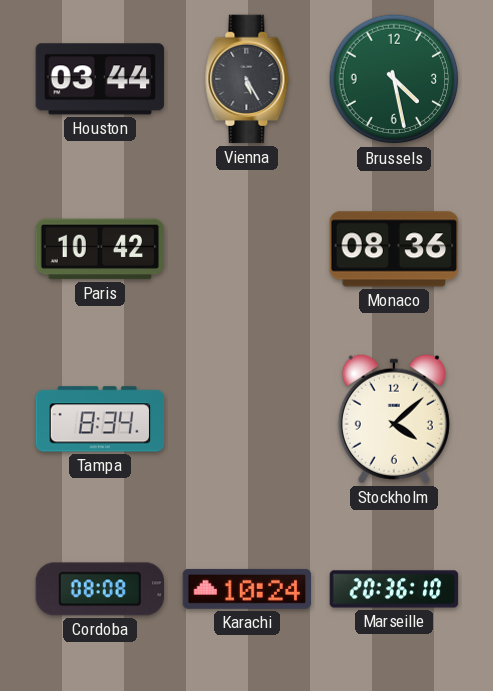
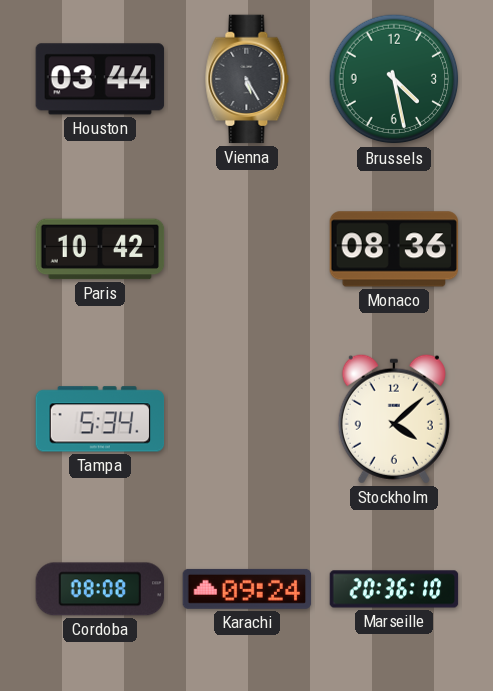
Tampa: 8:34 -> 5:34
Karachi: 10:24 -> 09:24
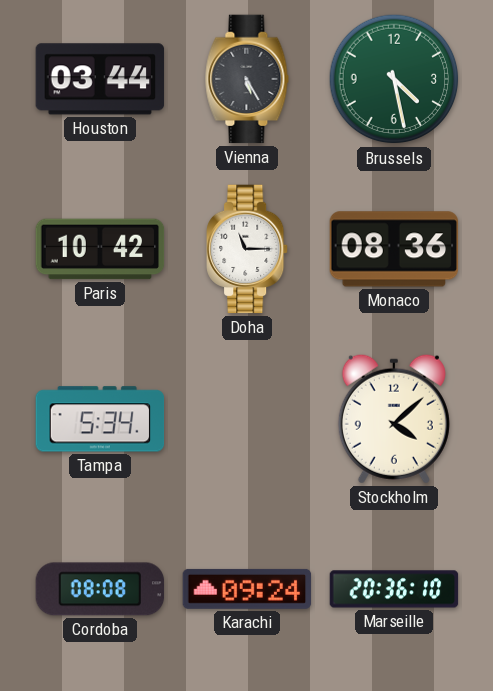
Doha: none -> 11:15
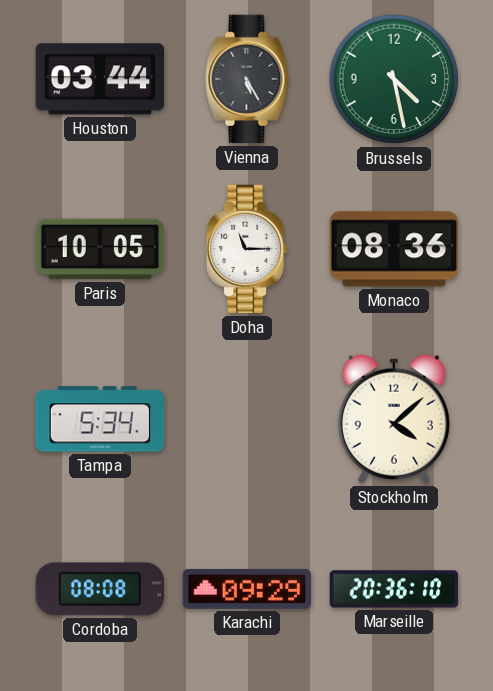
Paris: 10:42 -> 10:05
Karachi: 09:24 -> 09:29
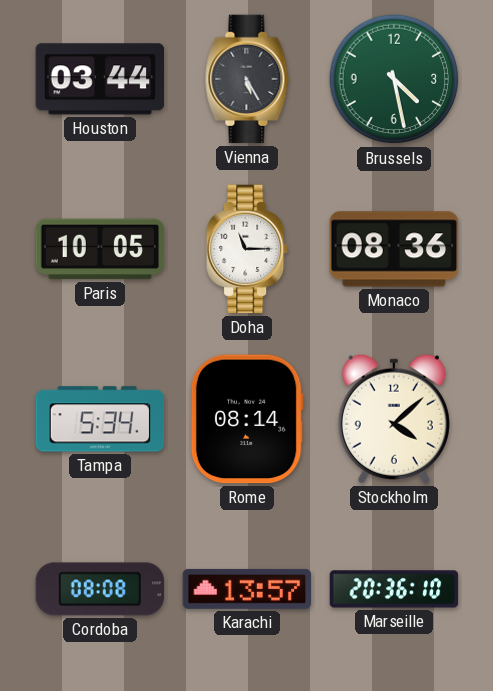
Rome: none -> 08:14
Karachi: 09:29 -> 13:57
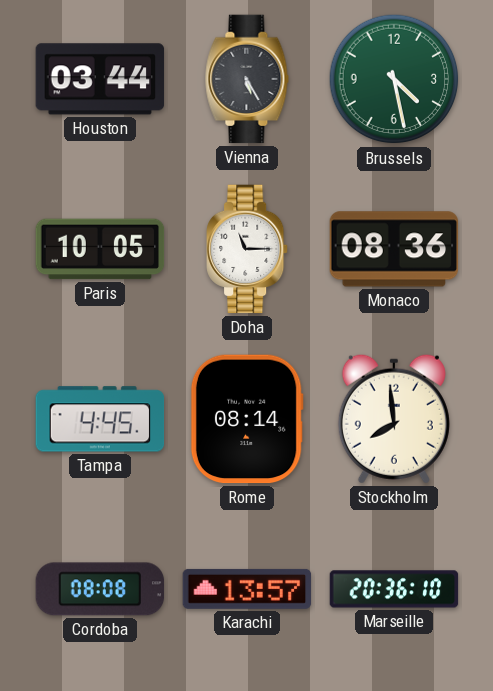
Tampa: 5:34 -> 4:45
Stockholm: 4:08 -> 7:59
